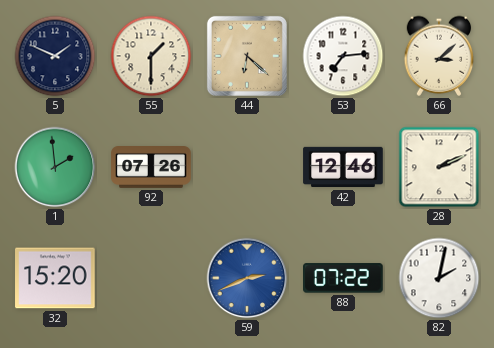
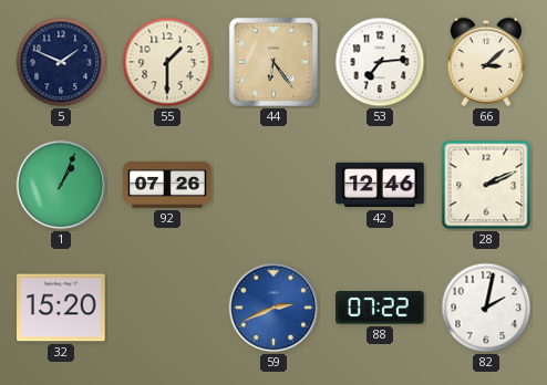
44: 6:22 -> 6:24
1: 1:59 -> 1:04
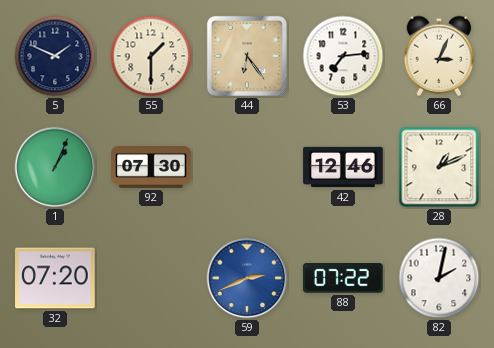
66: 3:08 -> 3:04
92: 07:26 -> 07:30
28: 2:11 -> 1:11
32: 15:20 -> 07:20
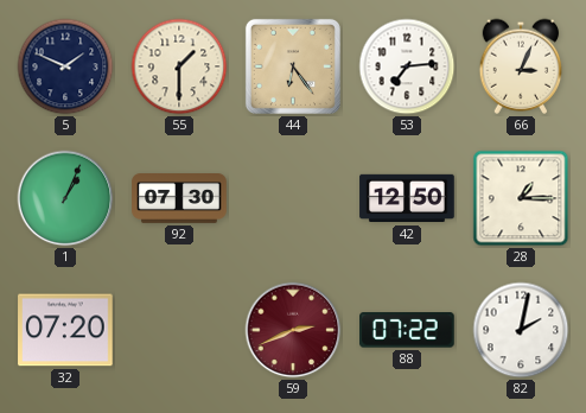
42: 12:46 -> 12:50
28: 1:11 -> 1:15
59 dial: blue -> burgundy
